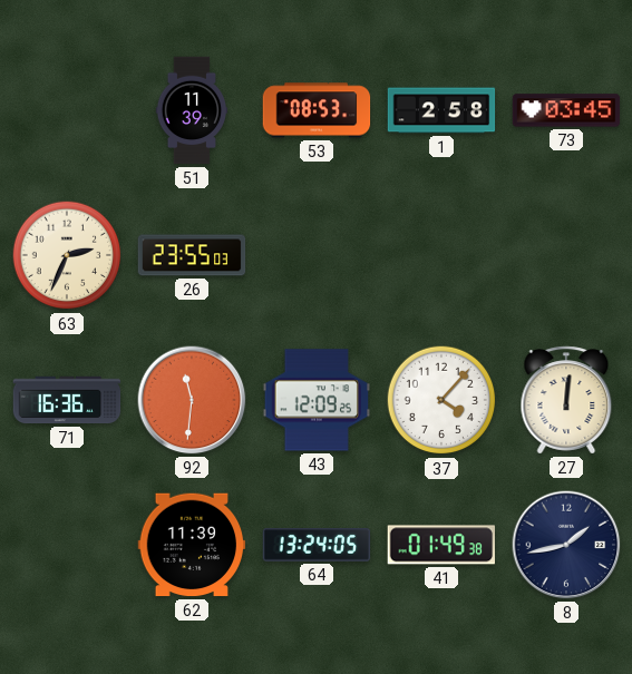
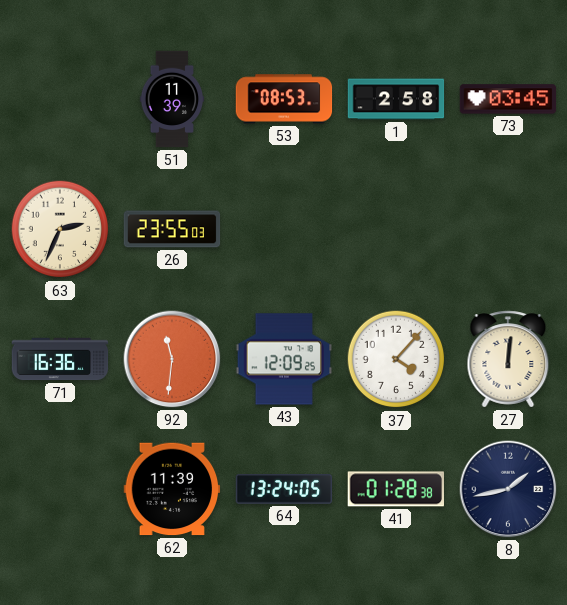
41: 01:49 -> 01:28
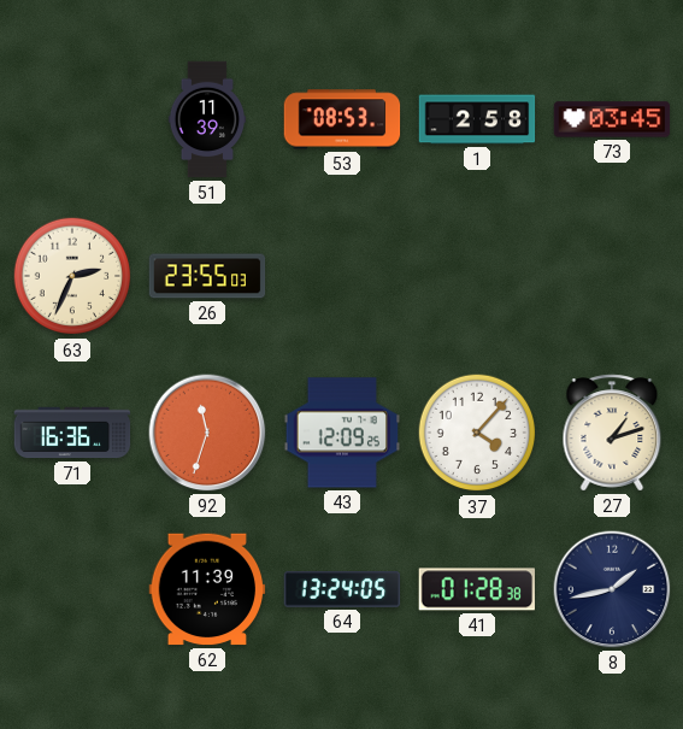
92: 11:31 -> 11:33
27: 12:01 -> 1:12
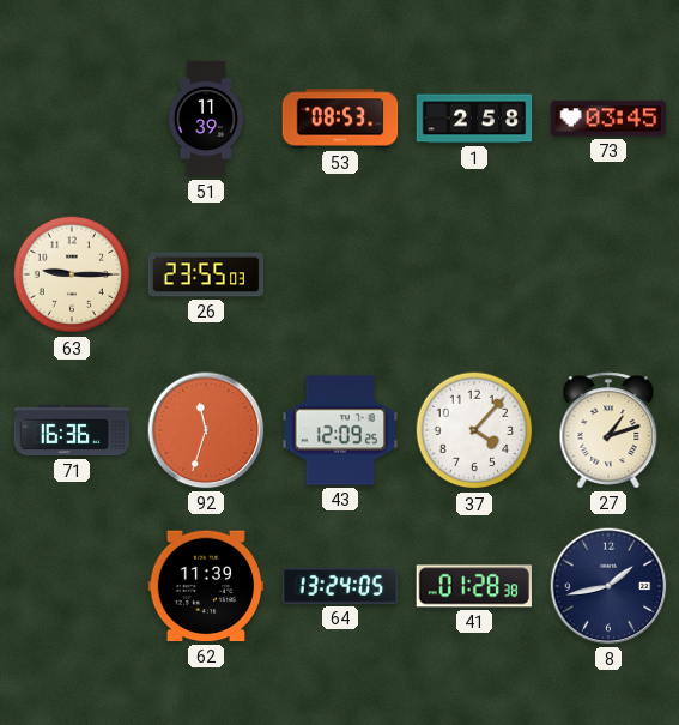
63: 2:34 -> 9:15
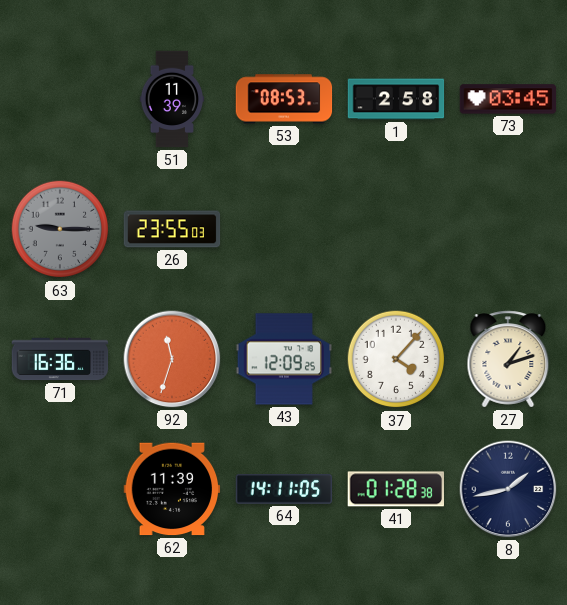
63 dial: cream -> grey
64: 13:24 -> 14:11
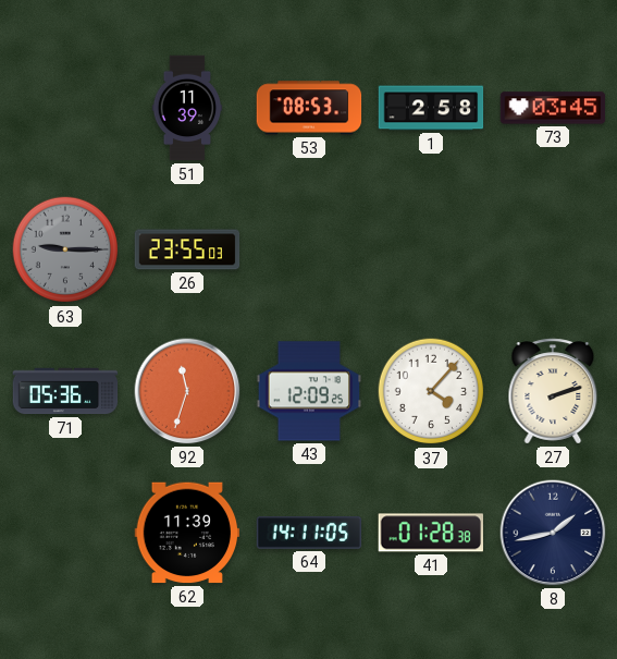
71: 16:36 -> 05:36
27: 1:12 -> 2:12
